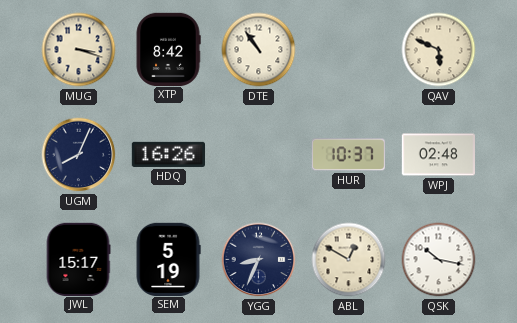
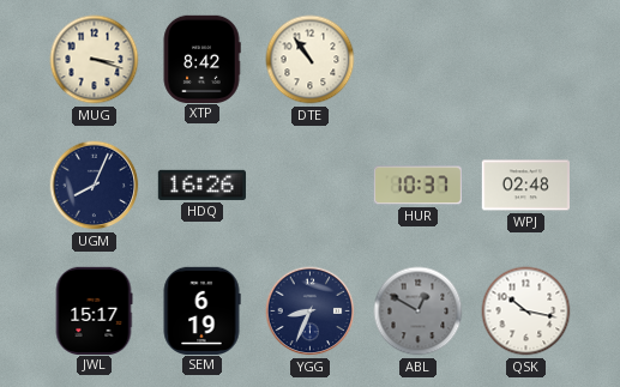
QAV: 5:49 -> none
SEM: 5:19 -> 6:19
ABL dial: cream -> grey
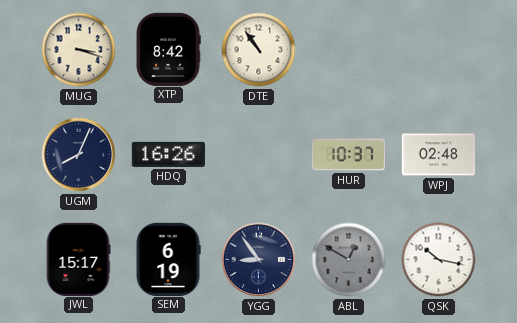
YGG: 8:34 -> 8:54
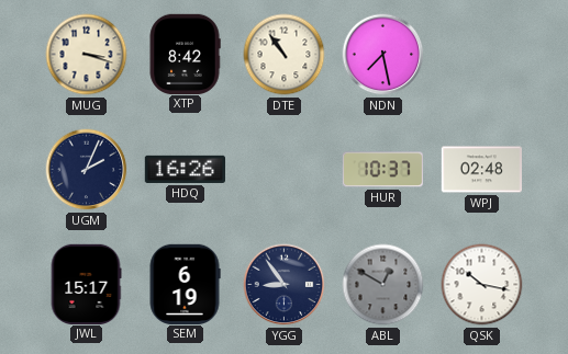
NDN: none -> 7:28
UGM: 8:04 -> 2:04
